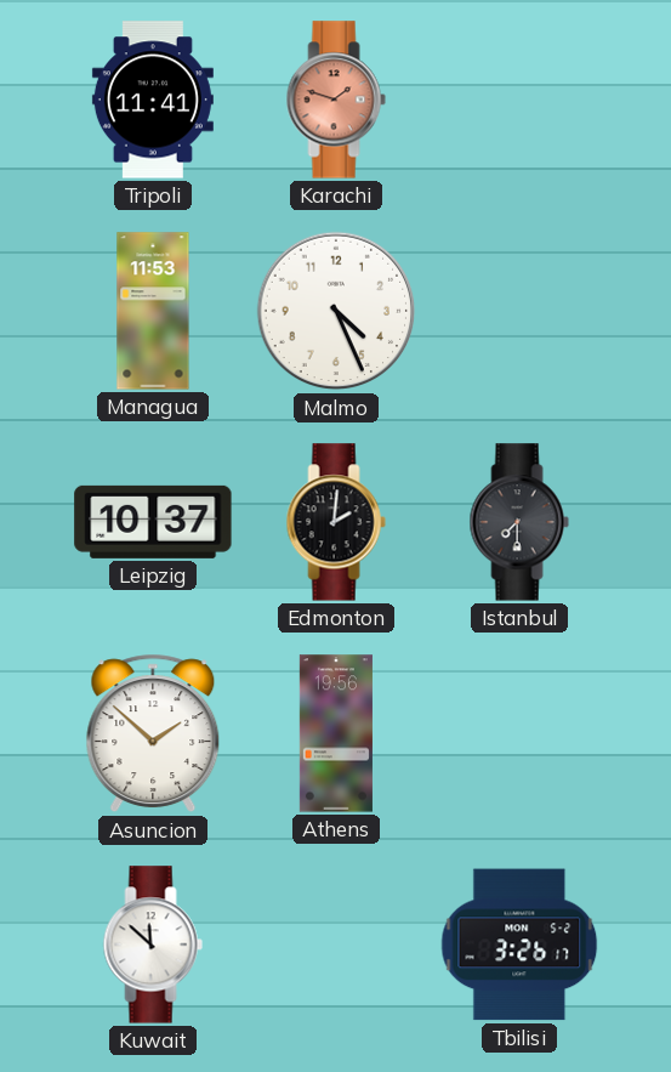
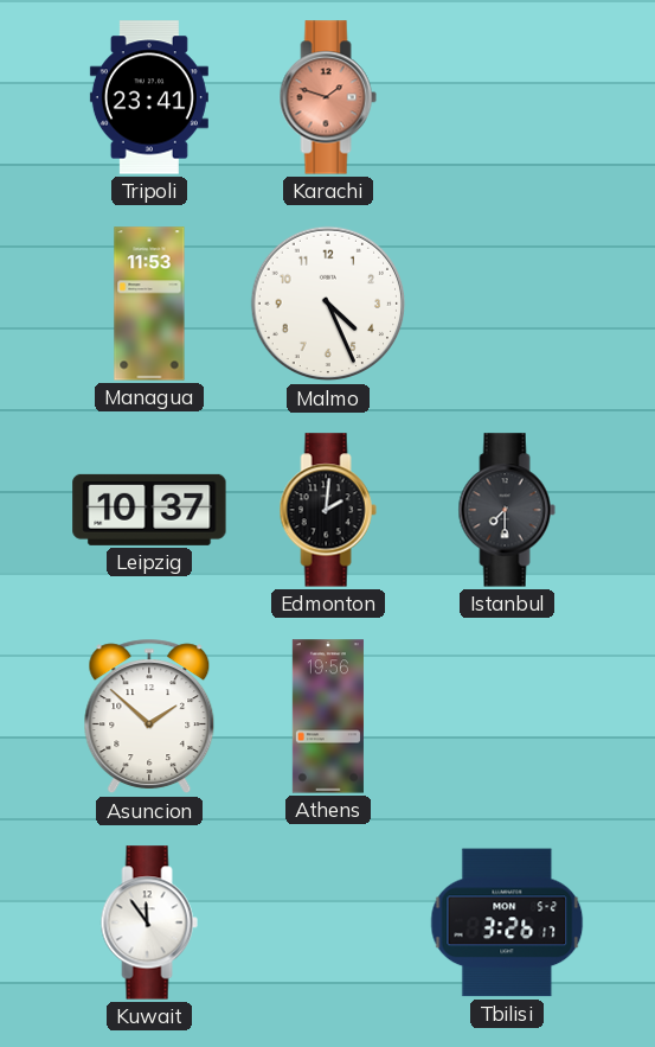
Tripoli: 11:41 -> 23:41
Kuwait: 11:52 -> 11:54
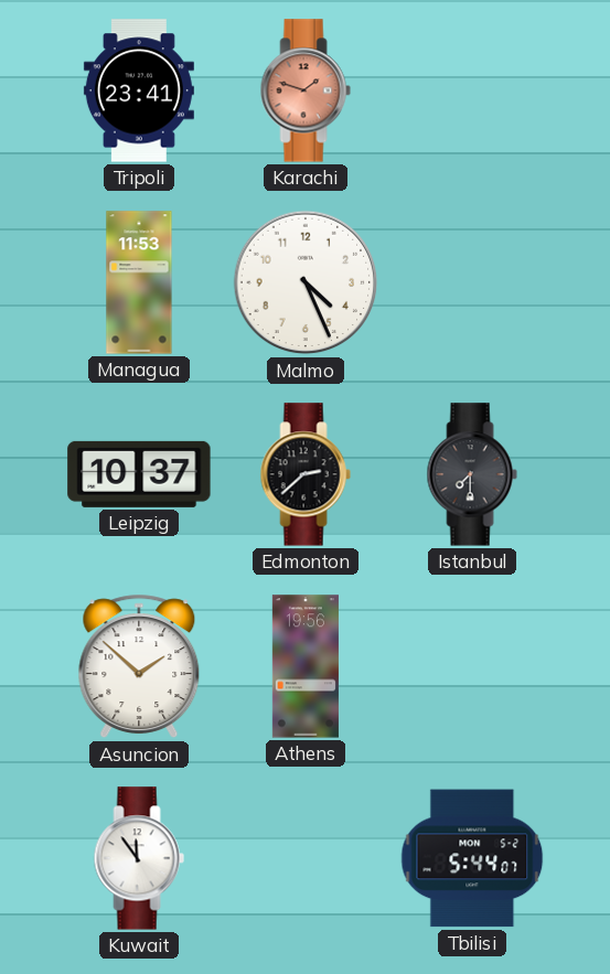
Edmonton: 2:01 -> 2:38
Tbilisi: 3:26 -> 5:44
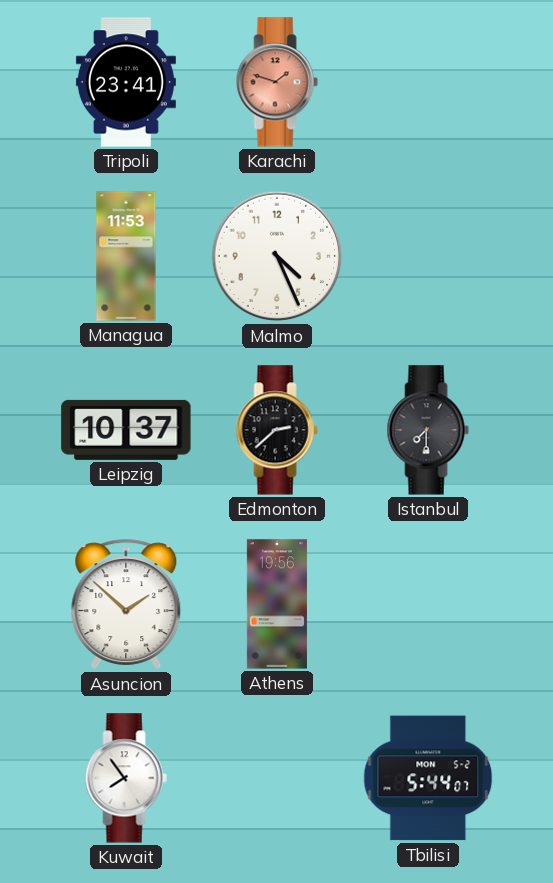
Kuwait: 11:54 -> 7:54
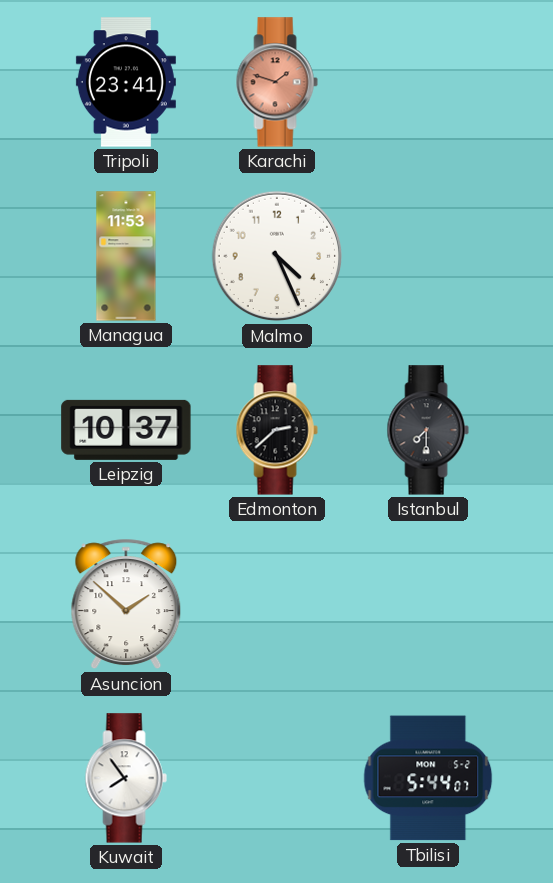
Athens: 19:56 -> none
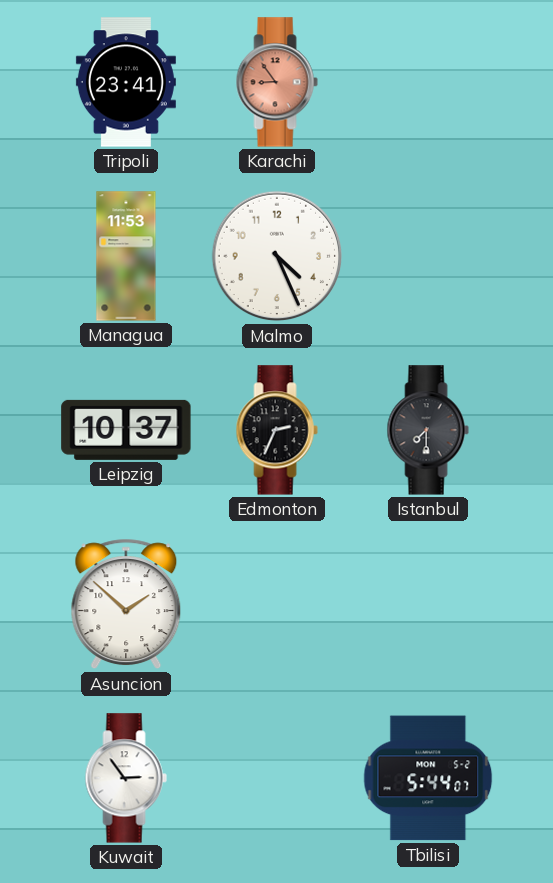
Karachi: 1:48 -> 8:54
Edmonton: 2:38 -> 2:34
Kuwait: 7:54 -> 2:54
